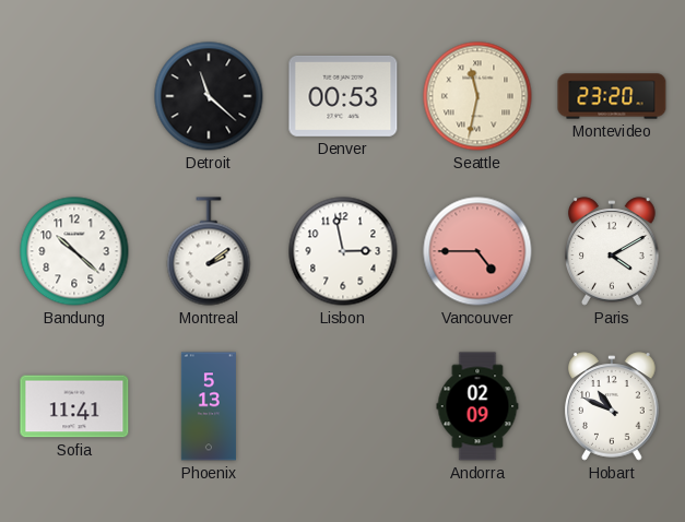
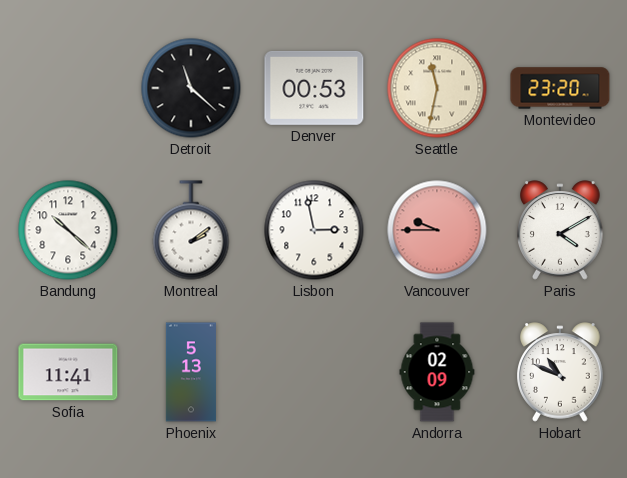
Vancouver: 4:45 -> 9:45
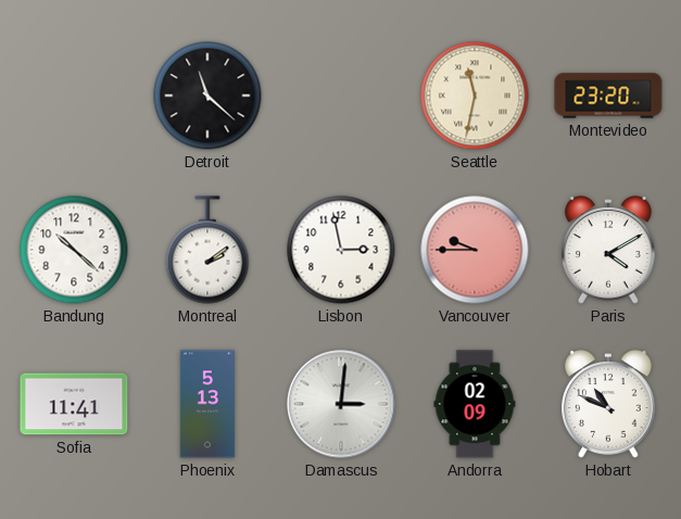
Denver: 00:53 -> none
Damascus: none -> 3:01
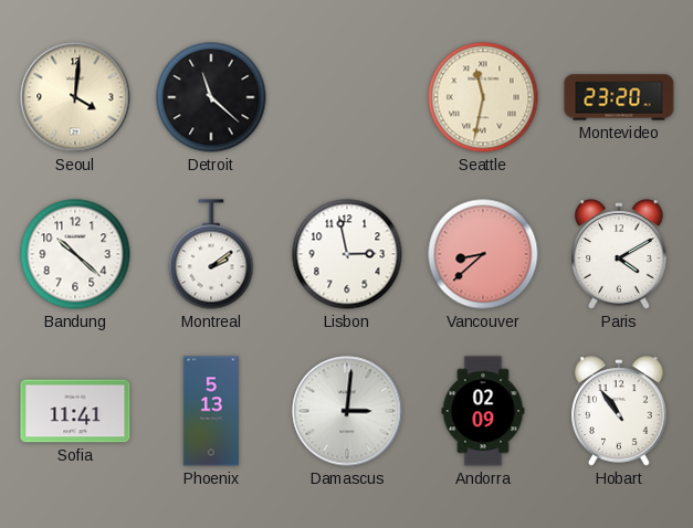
Seoul: none -> 4:01
Vancouver: 9:45 -> 8:38
Hobart: 10:49 -> 10:54
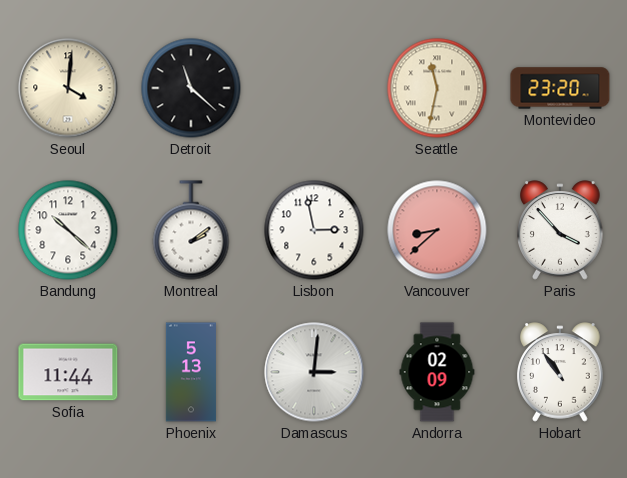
Paris: 4:10 -> 3:53
Sofia: 11:41 -> 11:44
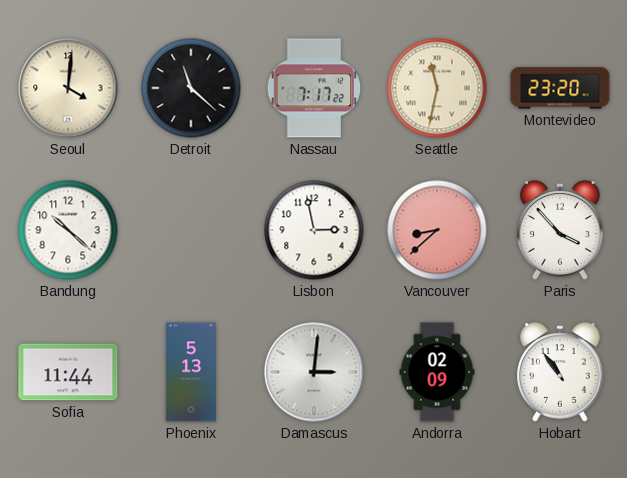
Nassau: none -> 7:17
Montreal: 2:09 -> none
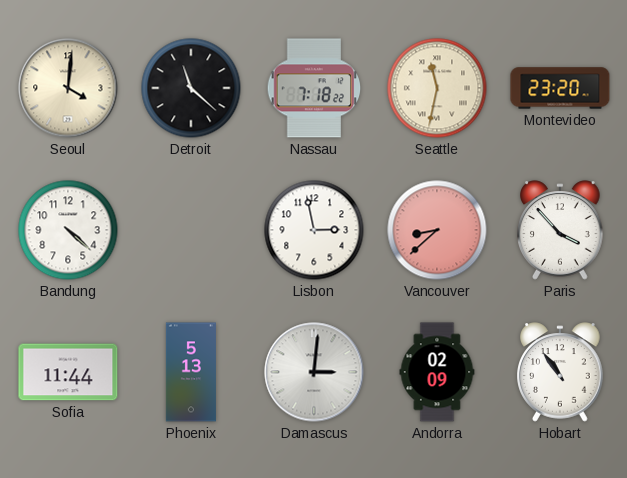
Nassau: 7:17 -> 7:18
Bandung: 10:22 -> 4:22
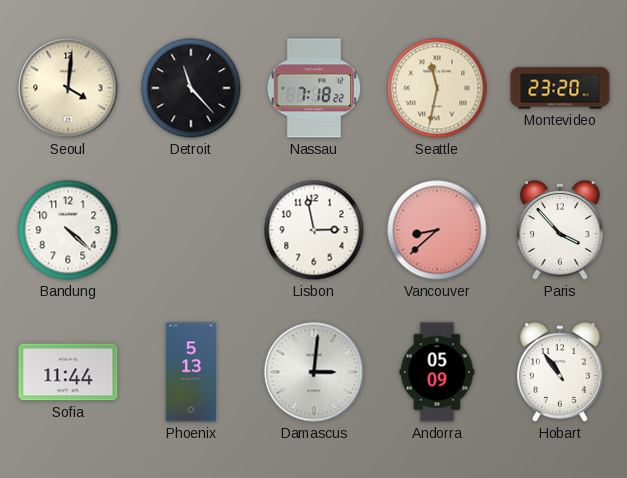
Detroit: 11:22 -> 11:23
Andorra: 02:09 -> 05:09
